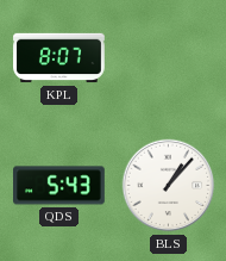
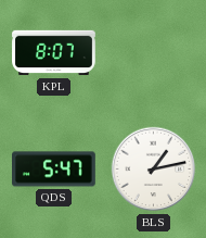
QDS: 5:43 -> 5:47
BLS: 1:07 -> 1:13
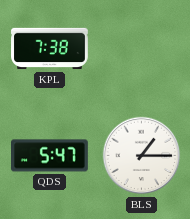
KPL: 8:07 -> 7:38
BLS: 1:13 -> 1:15
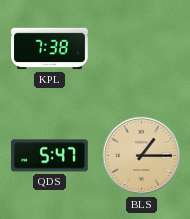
BLS dial: white -> champagne
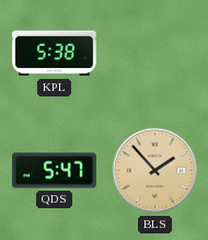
KPL: 7:38 -> 5:38
BLS: 1:15 -> 1:53
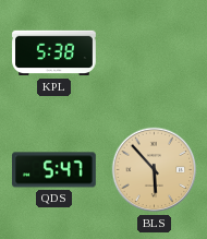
BLS: 1:53 -> 5:53
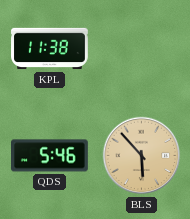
KPL: 5:38 -> 11:38
QDS: 5:47 -> 5:46
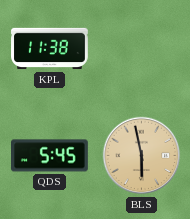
QDS: 5:46 -> 5:45
BLS: 5:53 -> 5:58
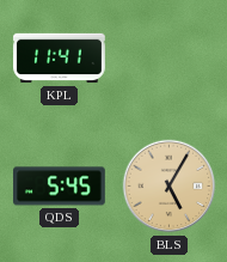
KPL: 11:38 -> 11:41
BLS: 5:58 -> 5:05
